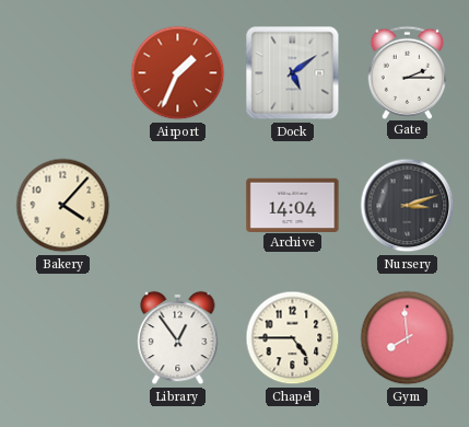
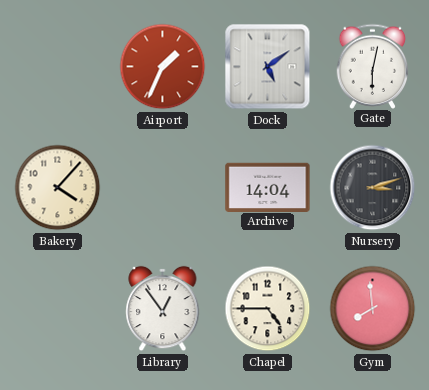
Gate: 2:15 -> 6:02
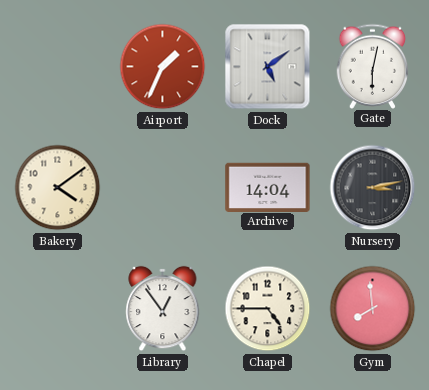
Bakery: 4:07 -> 4:09
Nursery: 3:12 -> 3:13
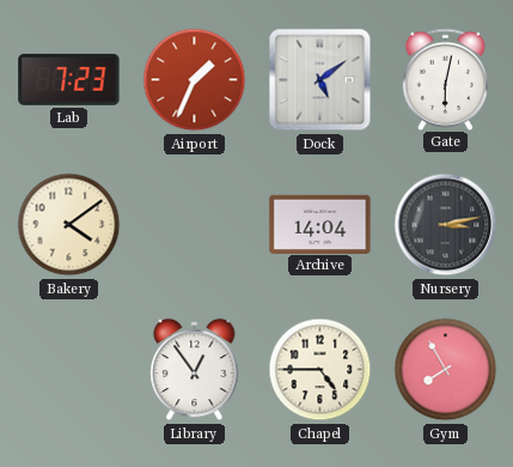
Lab: none -> 7:23
Gym: 7:59 -> 7:55
